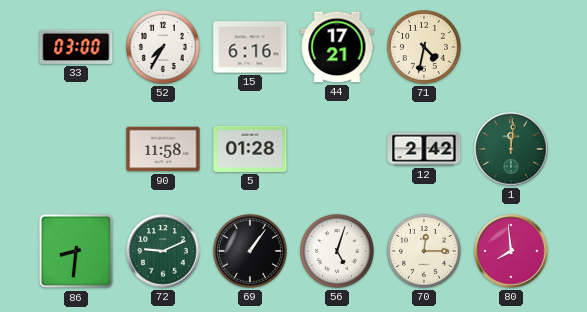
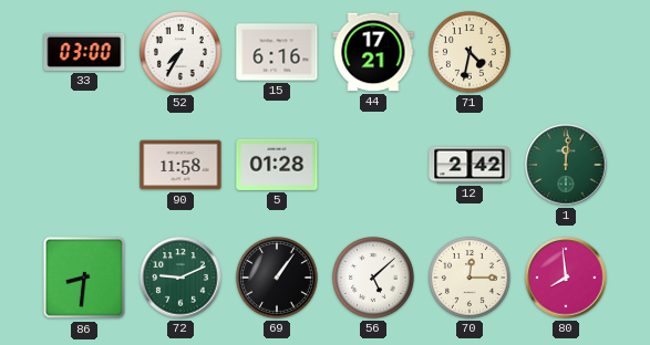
56: 5:03 -> 5:08
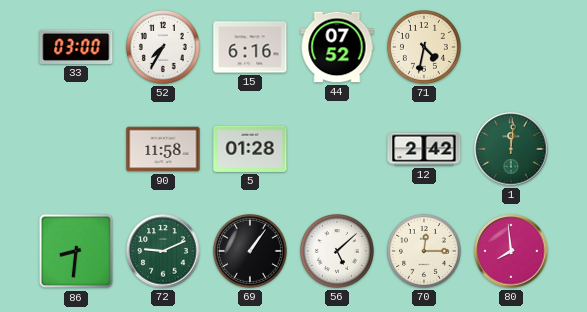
44: 17:21 -> 07:52
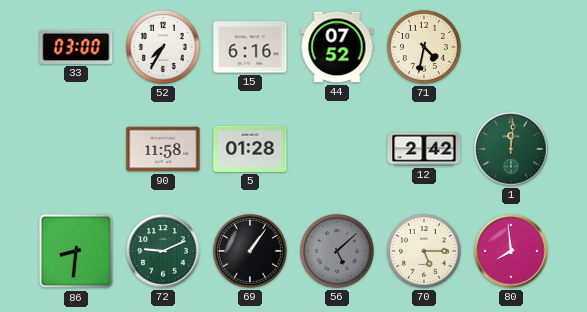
56 dial: white -> grey
70: 12:15 -> 5:15
